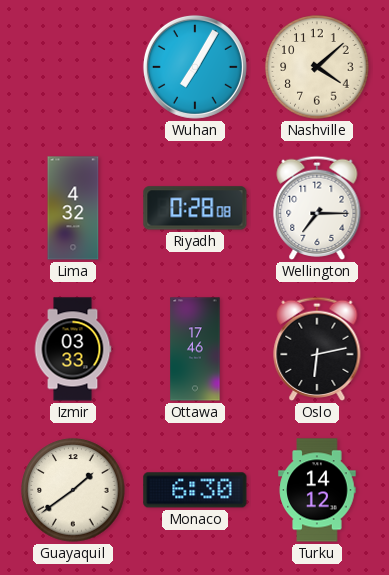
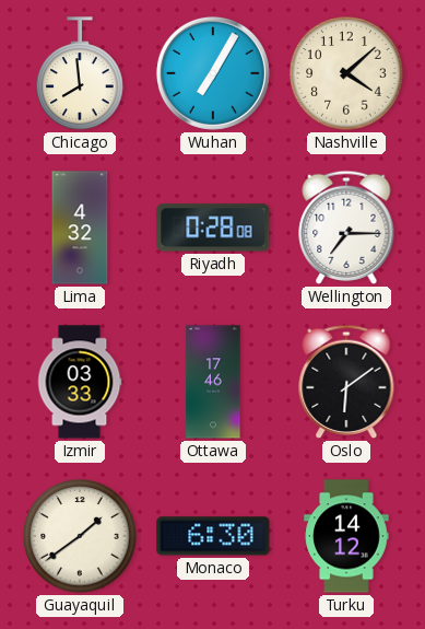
Chicago: none -> 7:59
Oslo: 6:13 -> 6:09
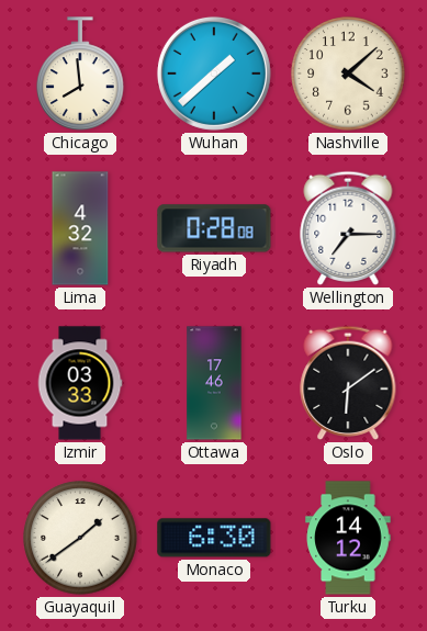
Wuhan: 7:05 -> 1:38
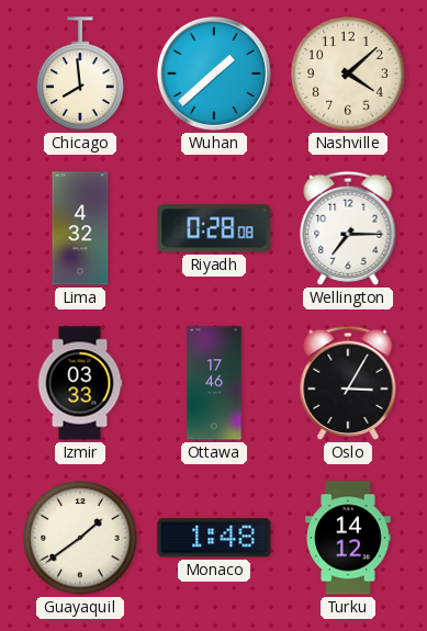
Oslo: 6:09 -> 3:05
Monaco: 6:30 -> 1:48
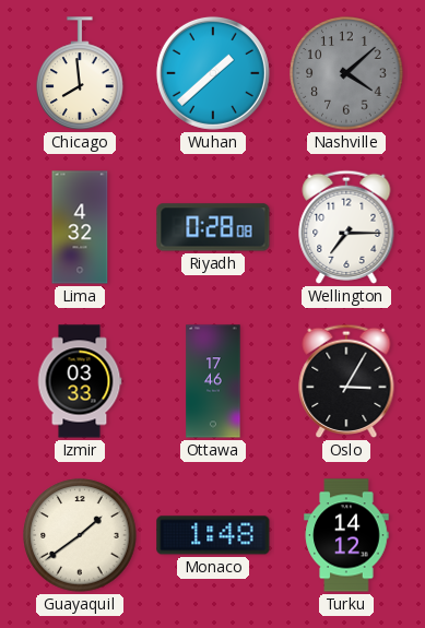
Nashville dial: cream -> grey
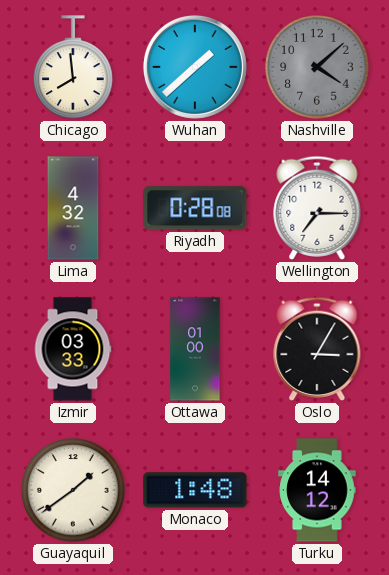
Ottawa: 17:46 -> 01:00
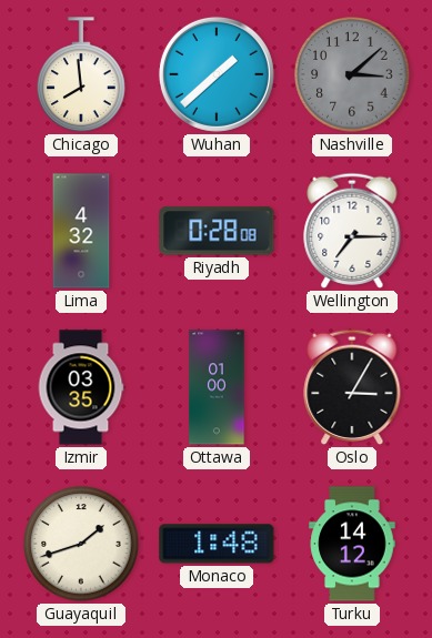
Nashville: 4:08 -> 3:08
Izmir: 03:33 -> 03:35
Guayaquil: 1:39 -> 1:42
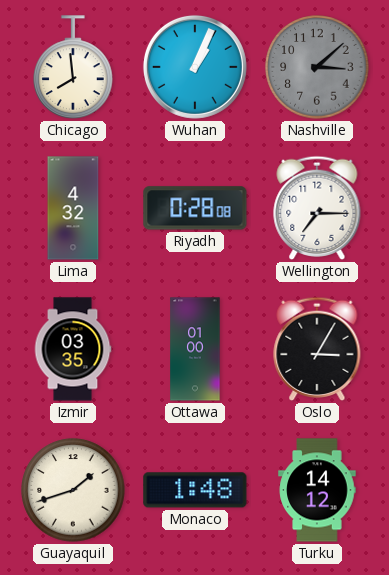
Wuhan: 1:38 -> 1:04
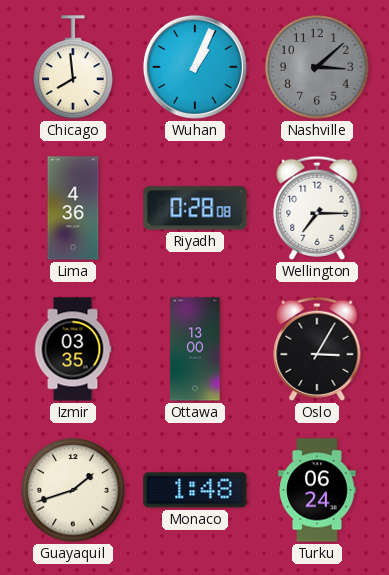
Lima: 4:32 -> 4:36
Ottawa: 01:00 -> 13:00
Turku: 14:12 -> 06:24
